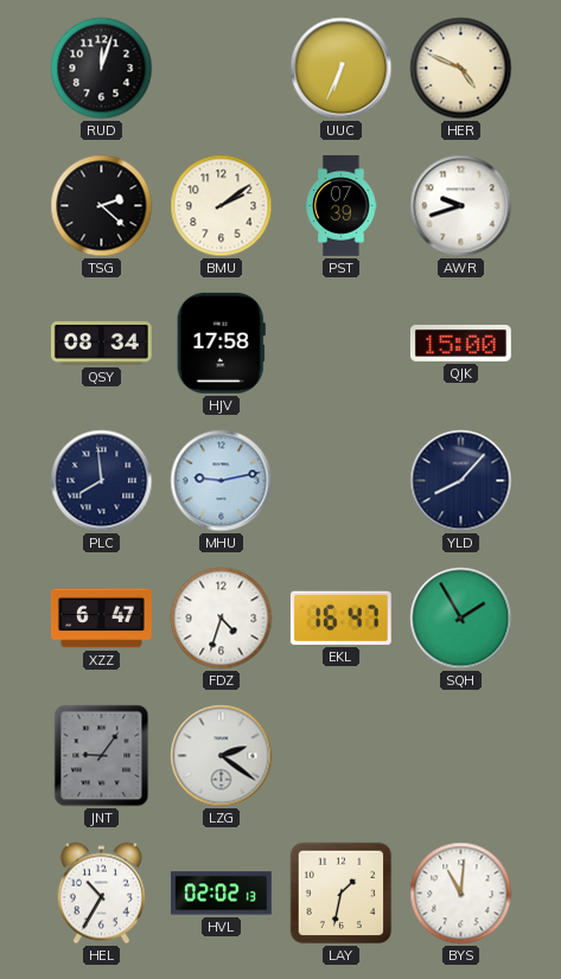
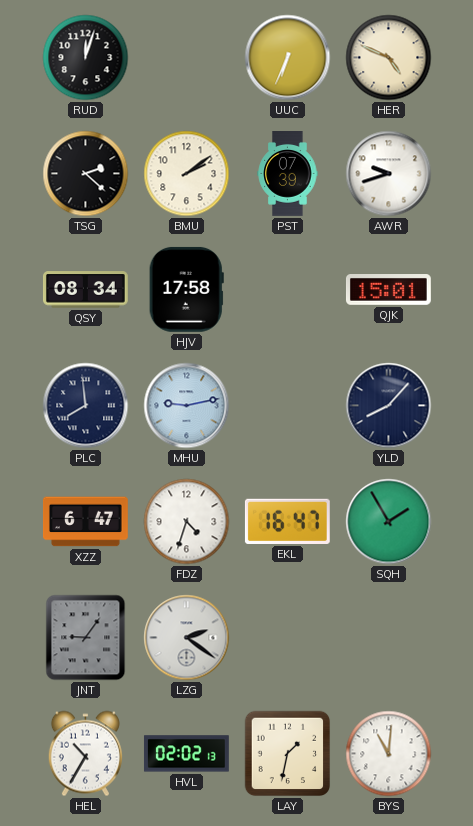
QJK: 15:00 -> 15:01
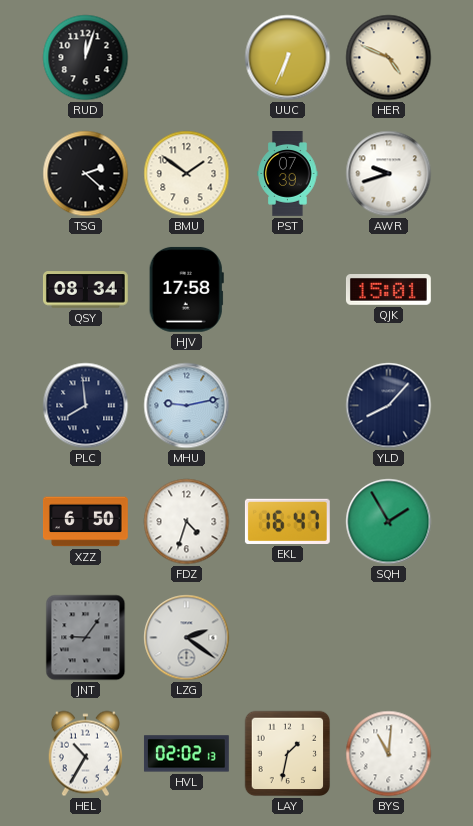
BMU: 2:09 -> 1:51
XZZ: 6:47 -> 6:50
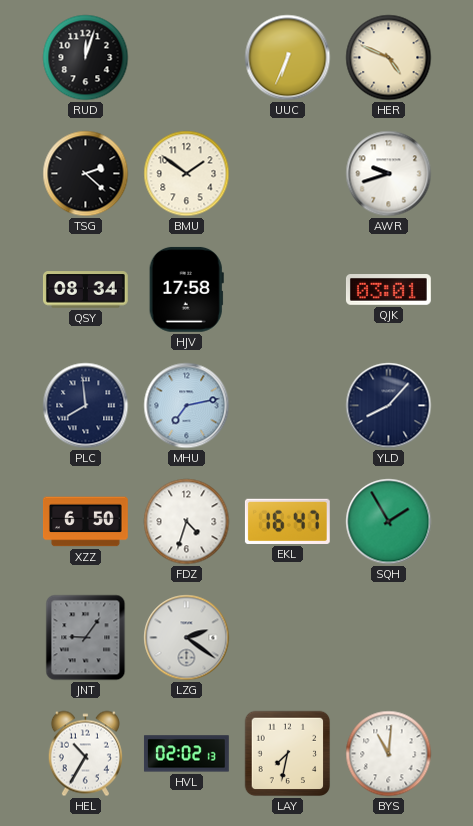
PST: 07:39 -> none
QJK: 15:01 -> 03:01
MHU: 9:13 -> 7:13
LAY: 1:32 -> 7:32
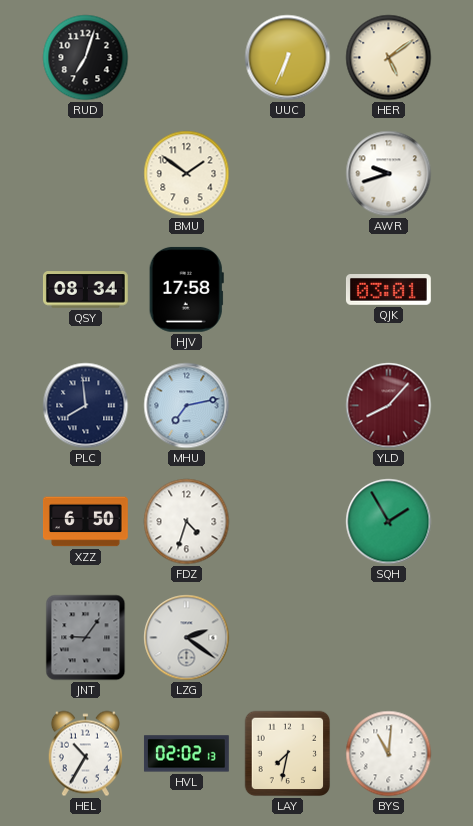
RUD: 12:03 -> 7:03
HER: 4:49 -> 5:09
TSG: 2:22 -> none
YLD dial: navy -> burgundy
EKL: 16:47 -> none
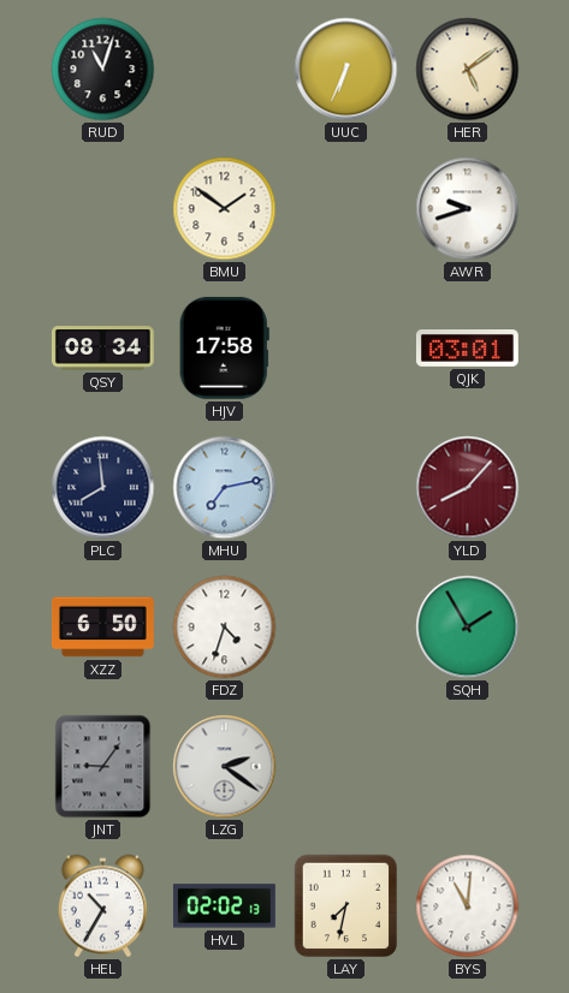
RUD: 7:03 -> 11:03
